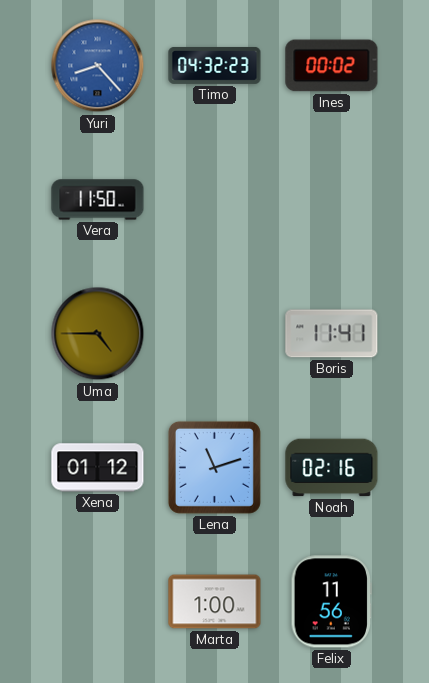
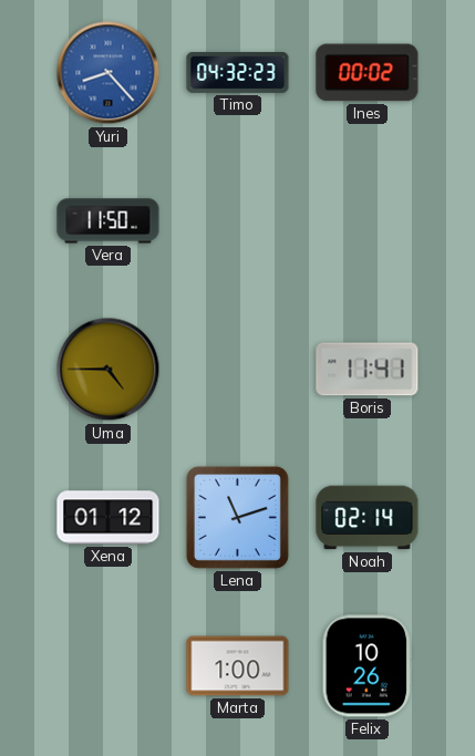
Noah: 02:16 -> 02:14
Felix: 11:56 -> 10:26
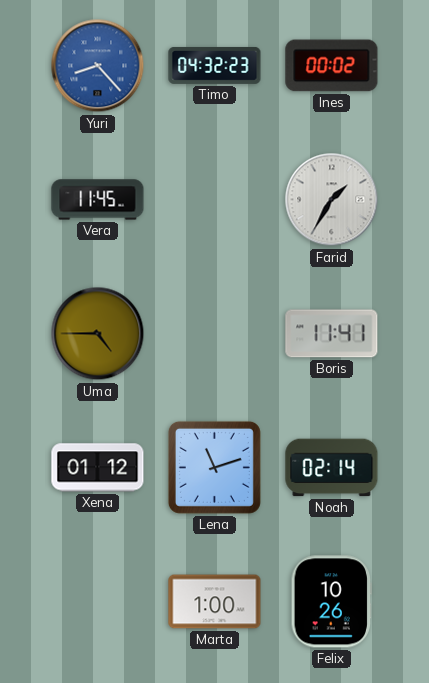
Vera: 11:50 -> 11:45
Farid: none -> 1:35
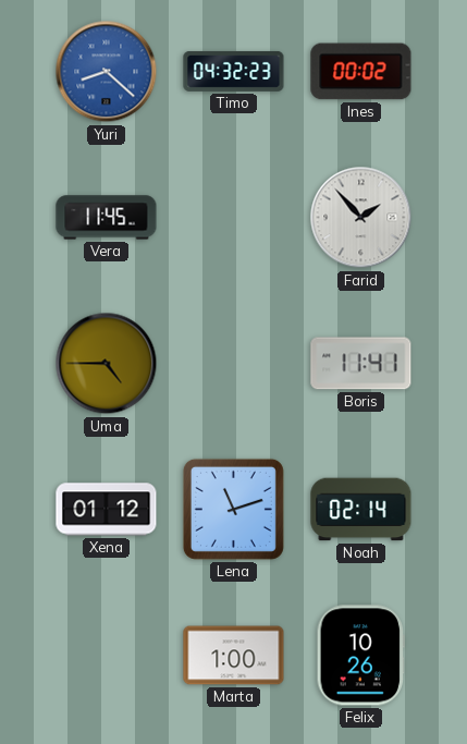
Yuri: 8:23 -> 8:22
Farid: 1:35 -> 1:53
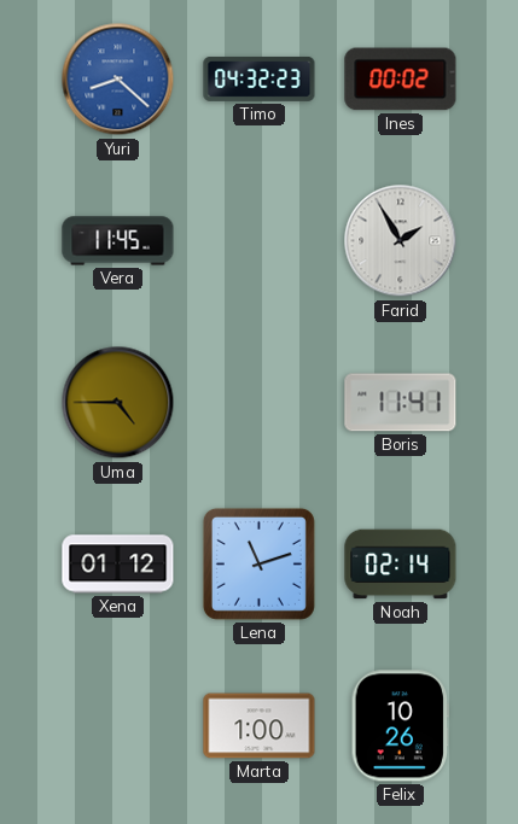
Farid: 1:53 -> 1:55
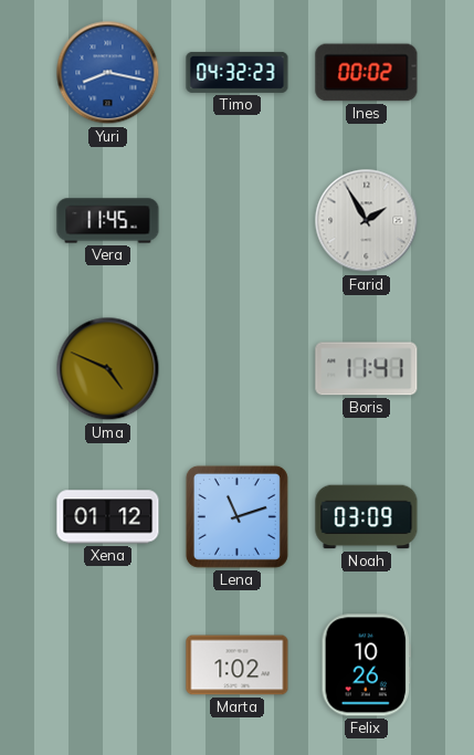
Yuri: 8:22 -> 8:17
Uma: 4:45 -> 4:49
Noah: 02:14 -> 03:09
Marta: 1:00 -> 1:02
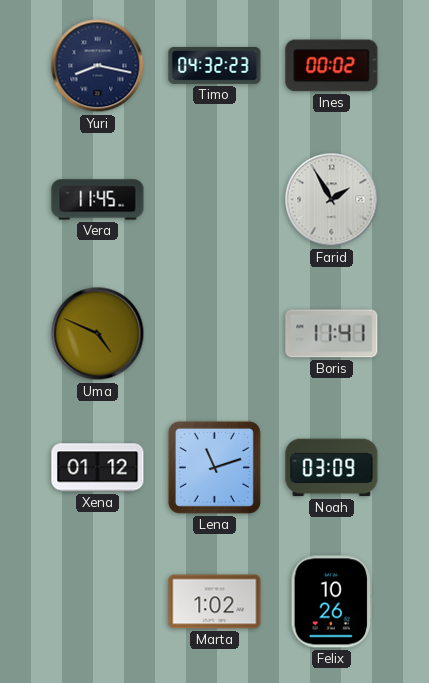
Yuri dial: blue -> navy
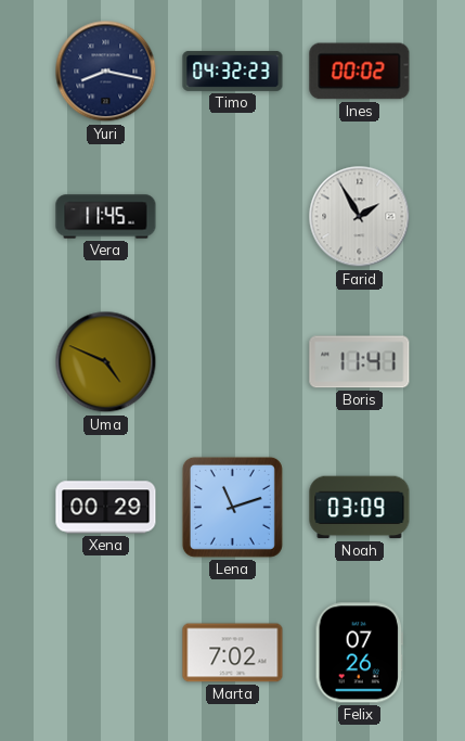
Xena: 01:12 -> 00:29
Marta: 1:02 -> 7:02
Felix: 10:26 -> 07:26
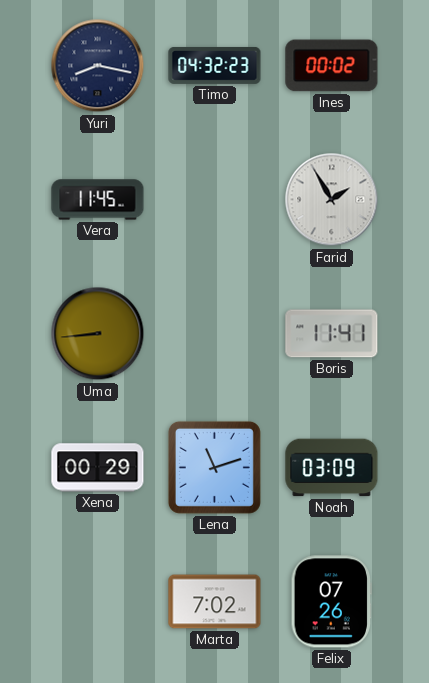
Uma: 4:49 -> 8:44
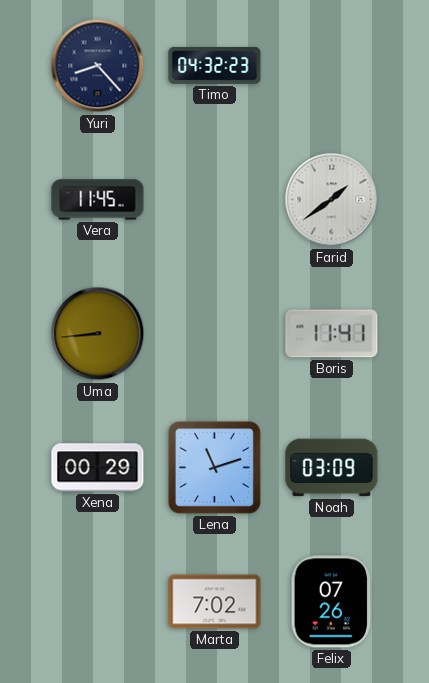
Yuri: 8:17 -> 8:23
Ines: 00:02 -> none
Farid: 1:55 -> 1:39
